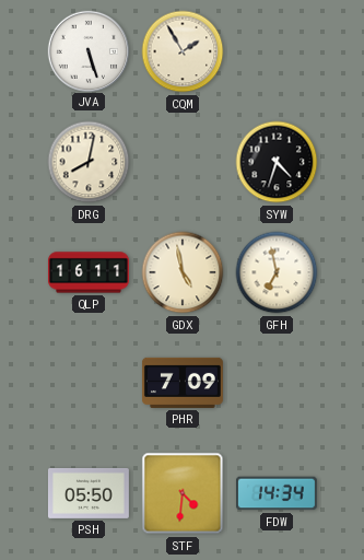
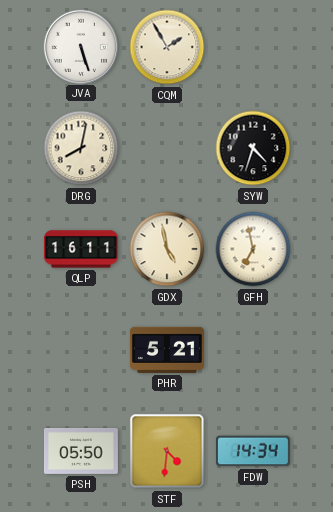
PHR: 7:09 -> 5:21
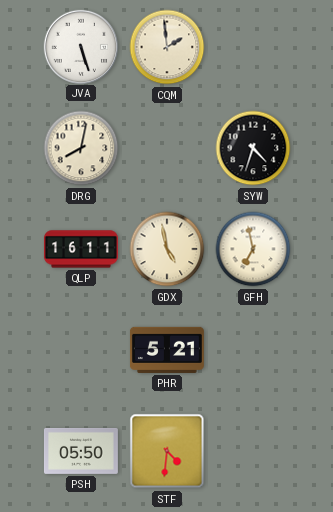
CQM: 1:55 -> 1:59
FDW: 14:34 -> none
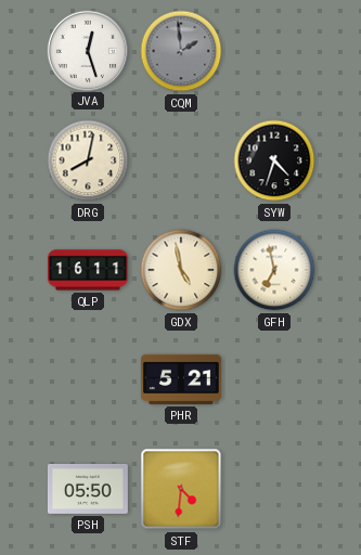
JVA: 5:27 -> 12:27
CQM dial: cream -> grey
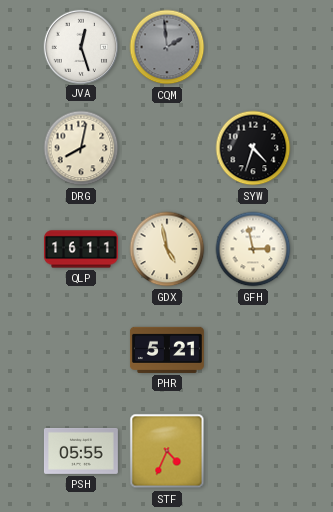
GFH: 6:58 -> 2:58
PSH: 05:50 -> 05:55
STF: 4:31 -> 4:34
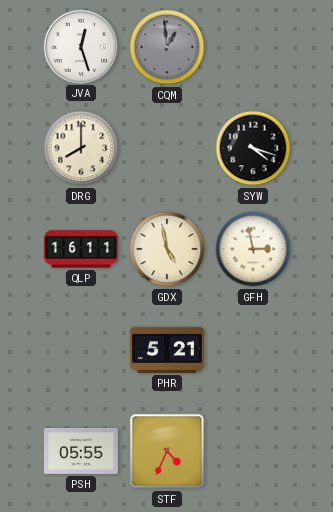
CQM: 1:59 -> 12:59
DRG: 8:02 -> 8:00
SYW: 4:33 -> 4:18
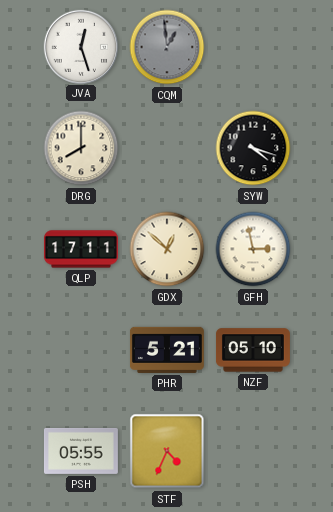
QLP: 16:11 -> 17:11
GDX: 4:58 -> 12:52
NZF: none -> 05:10
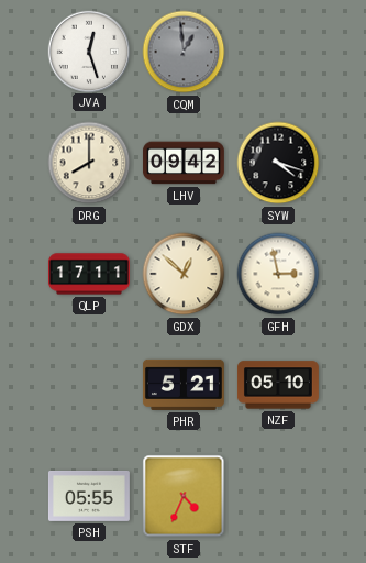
LHV: none -> 09:42
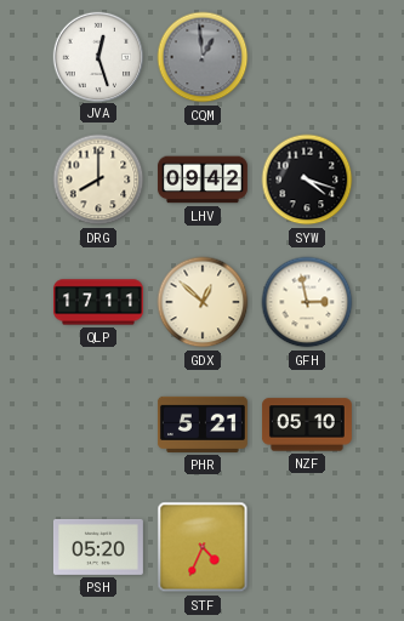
PSH: 05:55 -> 05:20
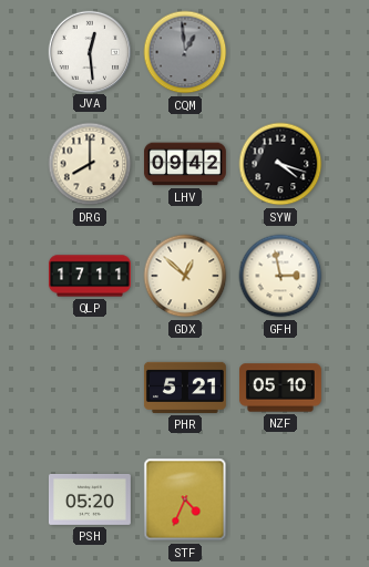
JVA: 12:27 -> 12:29
